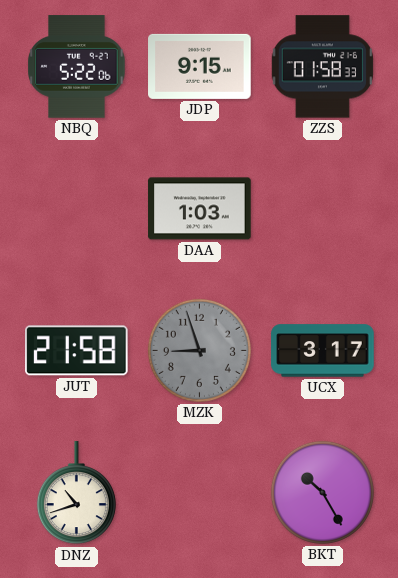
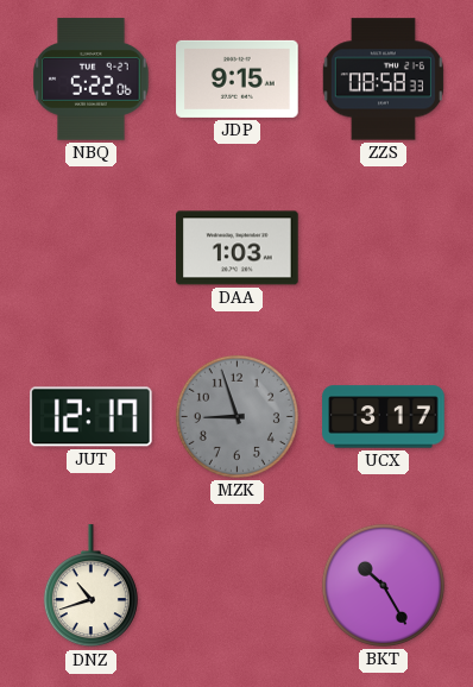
ZZS: 01:58 -> 08:58
JUT: 21:58 -> 12:17
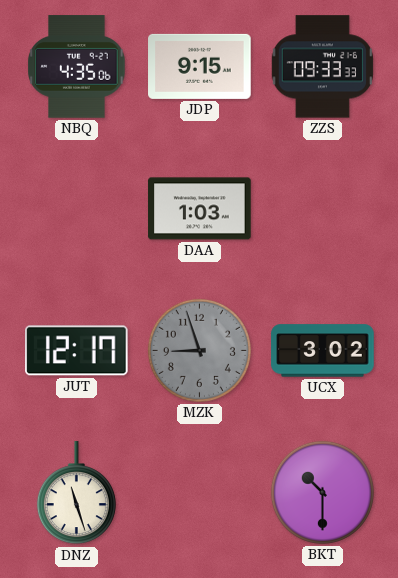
NBQ: 5:22 -> 4:35
ZZS: 08:58 -> 09:33
UCX: 3:17 -> 3:02
DNZ: 10:42 -> 11:27
BKT: 10:25 -> 10:30
